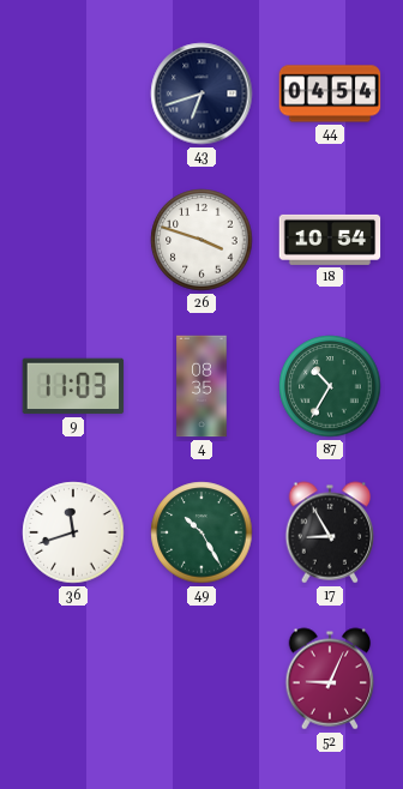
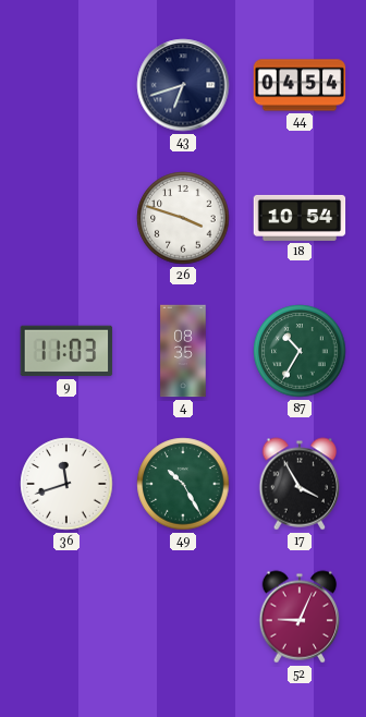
17: 8:55 -> 3:55
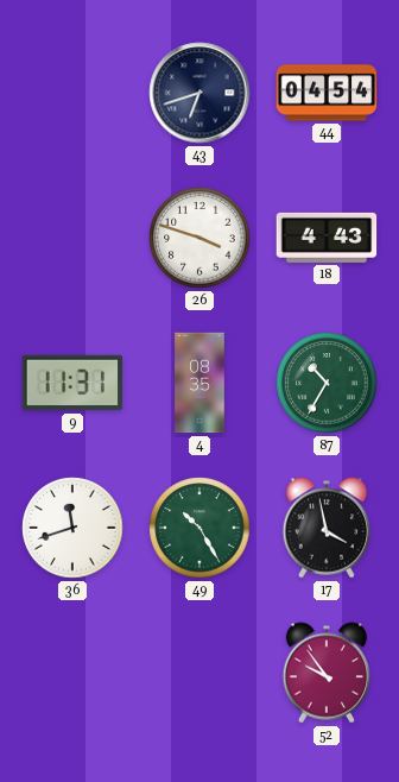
18: 10:54 -> 4:43
9: 11:03 -> 11:31
17: 3:55 -> 3:58
52: 9:04 -> 9:54
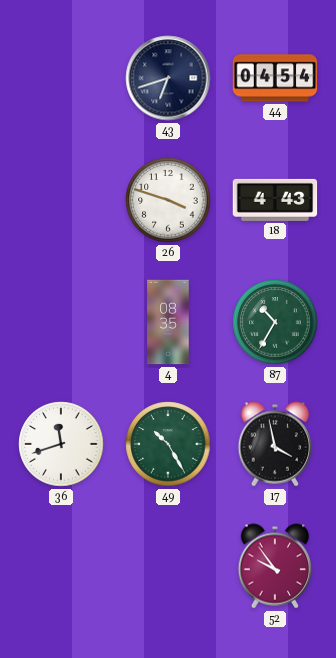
9: 11:31 -> none
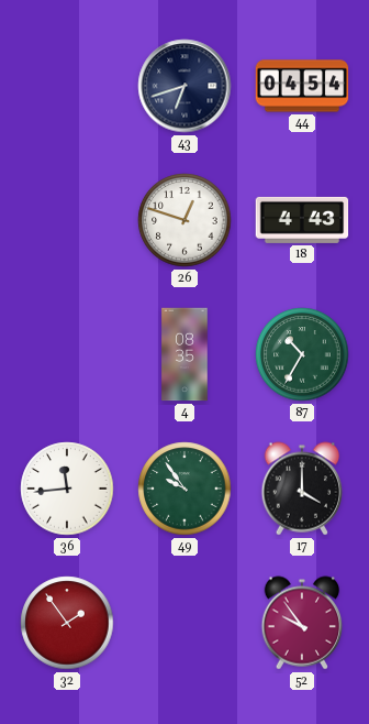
26: 3:48 -> 12:48
36: 11:42 -> 11:44
49: 10:25 -> 9:54
17: 3:58 -> 4:00
32: none -> 1:54
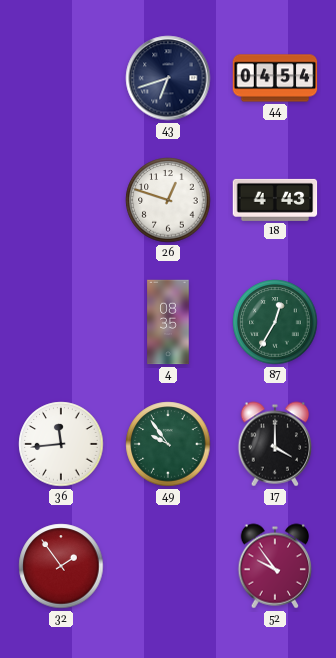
87: 10:35 -> 12:35
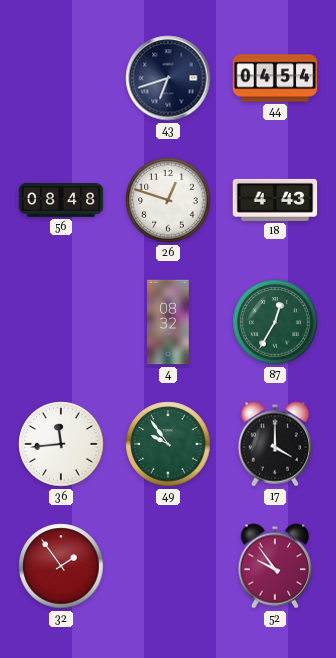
56: none -> 08:48
4: 08:35 -> 08:32
